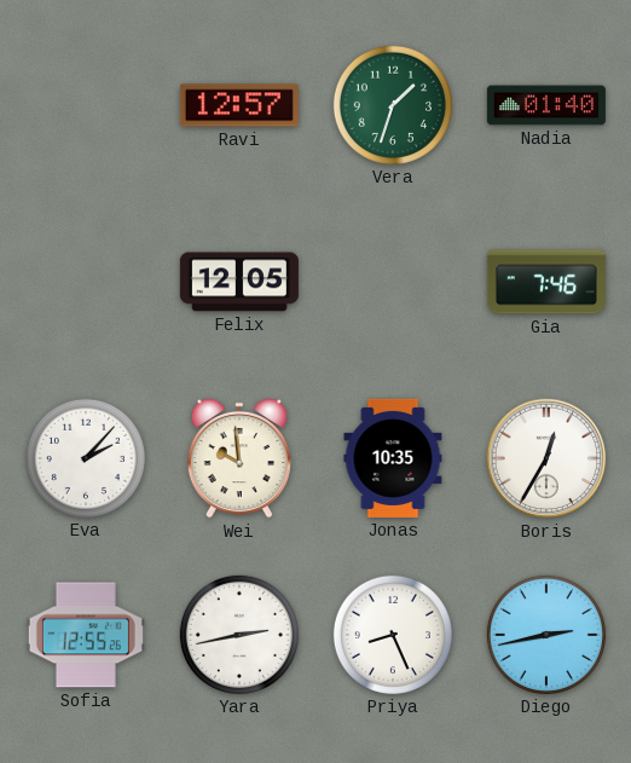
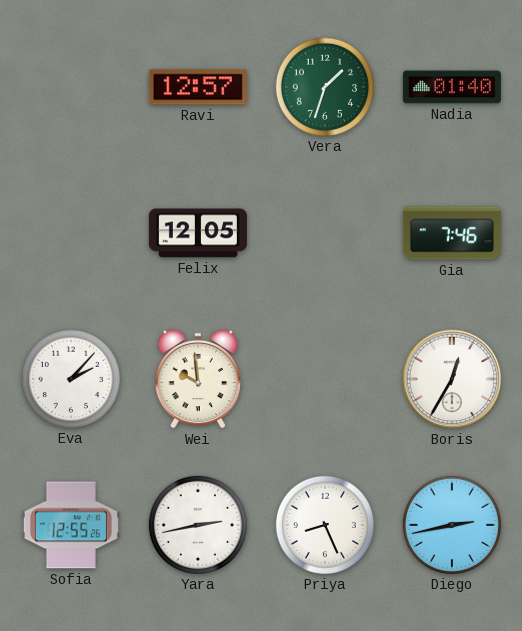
Jonas: 10:35 -> none
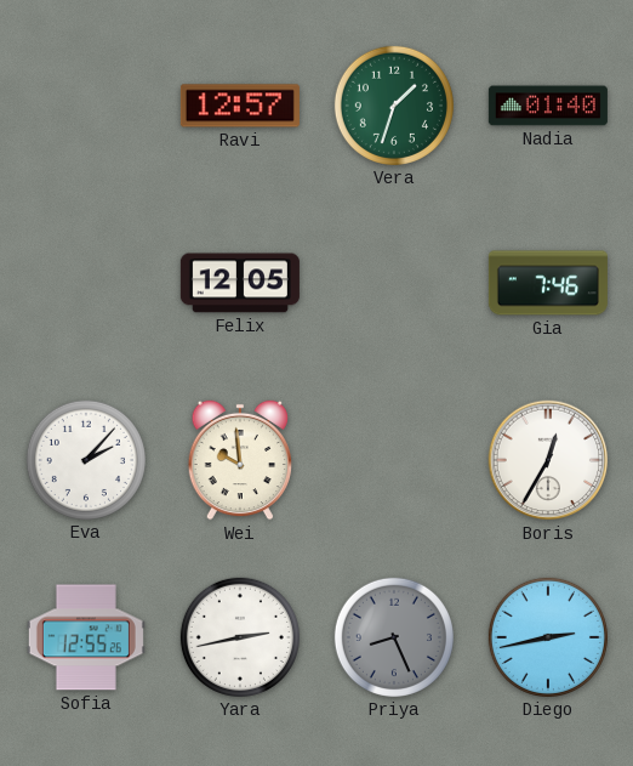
Priya dial: white -> grey
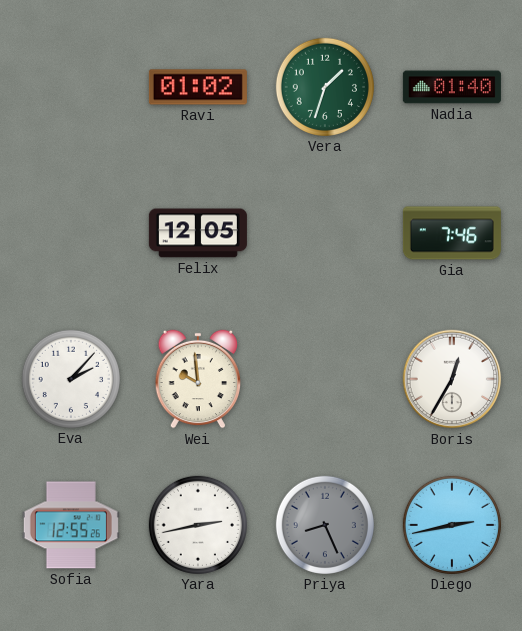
Ravi: 12:57 -> 01:02
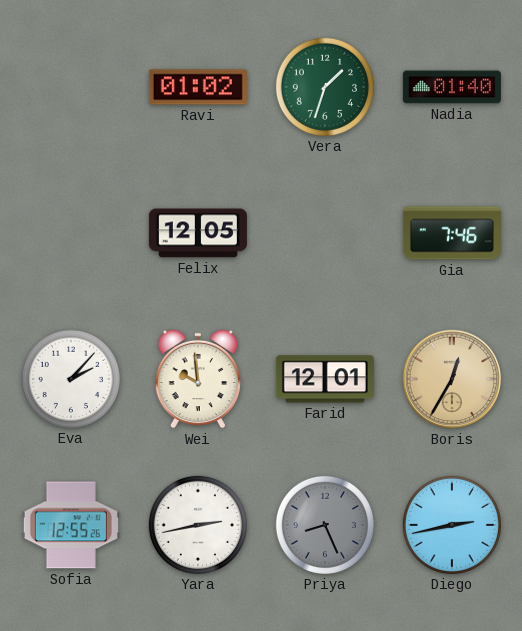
Farid: none -> 12:01
Boris dial: white -> champagne
